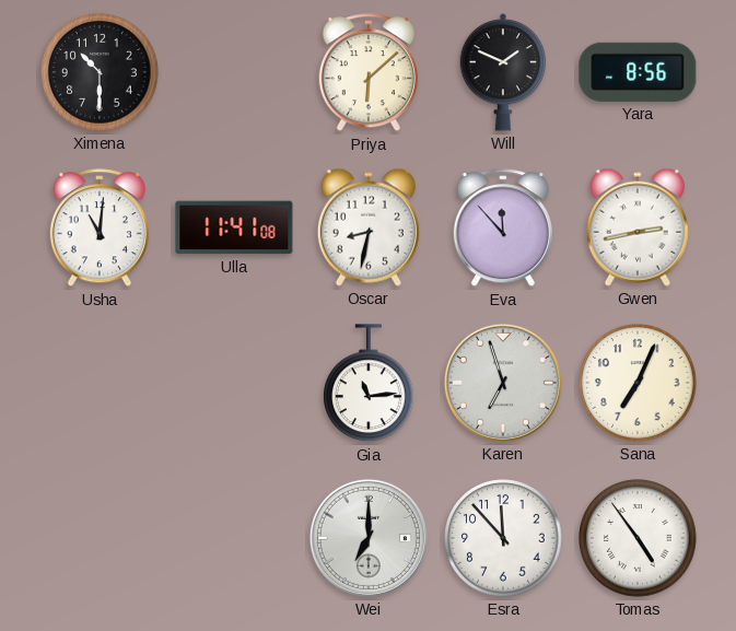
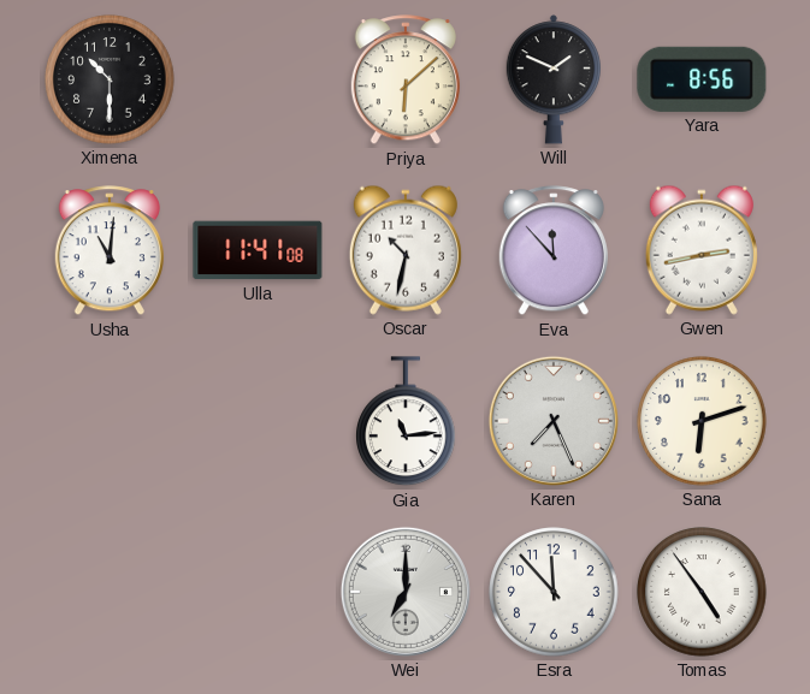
Oscar: 8:32 -> 10:32
Karen: 6:57 -> 7:26
Sana: 7:04 -> 6:12
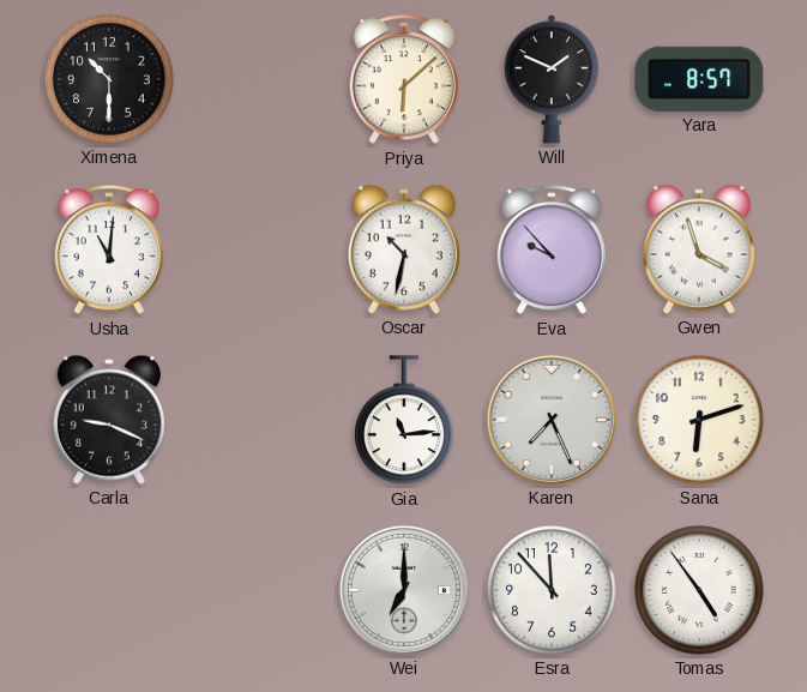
Yara: 8:56 -> 8:57
Ulla: 11:41 -> none
Eva: 11:53 -> 9:53
Gwen: 2:43 -> 3:57
Carla: none -> 9:19
